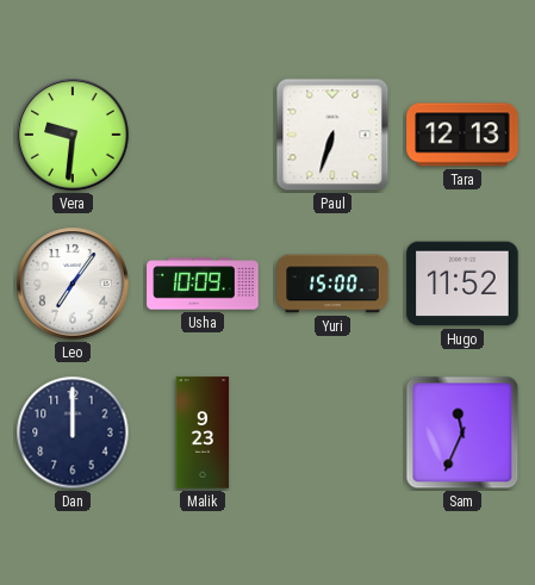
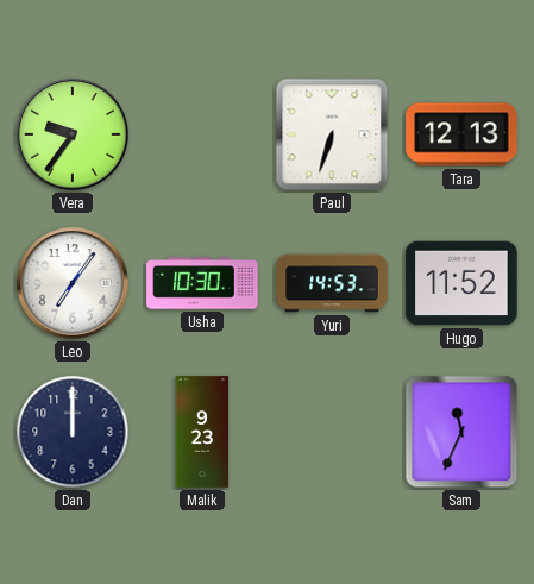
Vera: 9:31 -> 9:36
Usha: 10:09 -> 10:30
Yuri: 15:00 -> 14:53
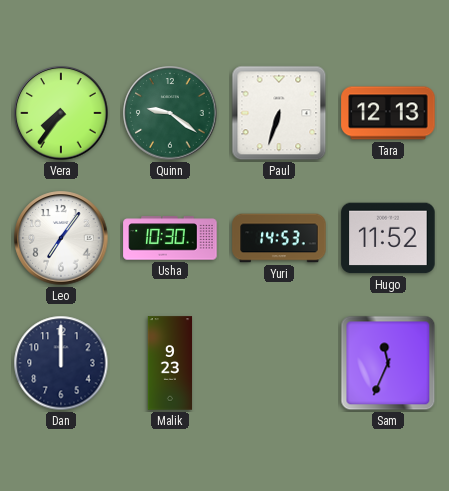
Vera: 9:36 -> 7:36
Quinn: none -> 9:21
